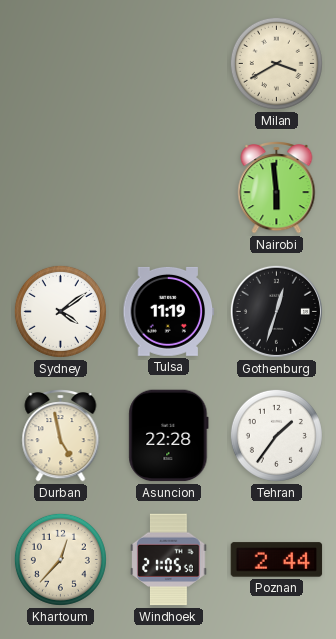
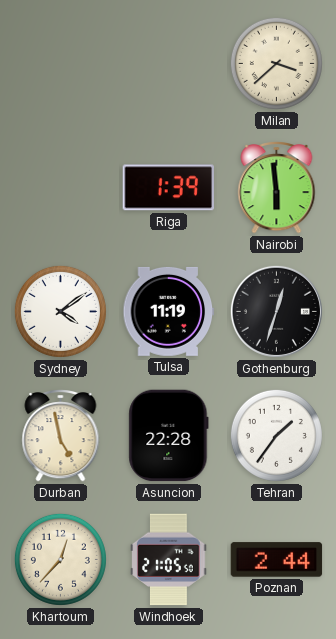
Milan: 3:40 -> 3:38
Riga: none -> 1:39
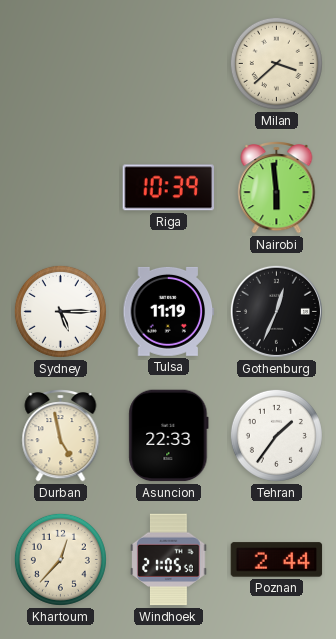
Riga: 1:39 -> 10:39
Sydney: 4:09 -> 5:15
Gothenburg: 12:33 -> 12:34
Asuncion: 22:28 -> 22:33
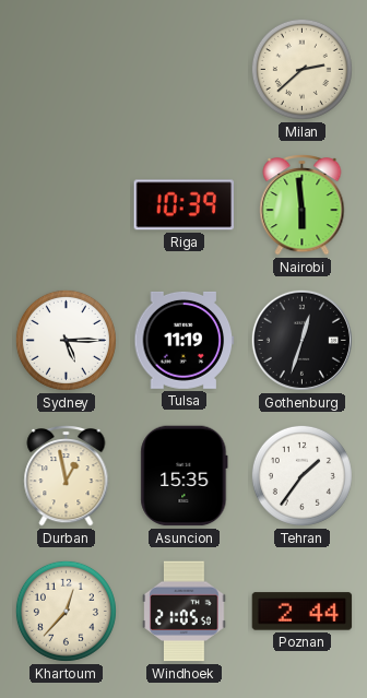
Milan: 3:38 -> 2:38
Gothenburg: 12:34 -> 12:33
Durban: 4:58 -> 12:58
Asuncion: 22:33 -> 15:35
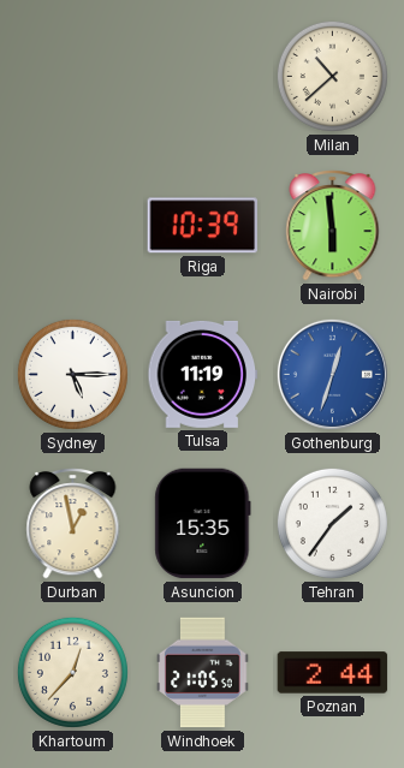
Milan: 2:38 -> 10:38
Gothenburg dial: black -> blue
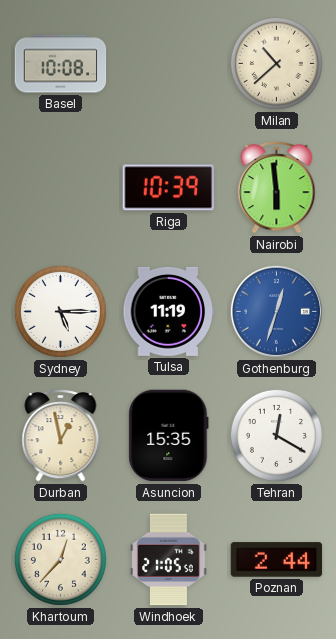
Basel: none -> 10:08
Tehran: 1:36 -> 12:20
